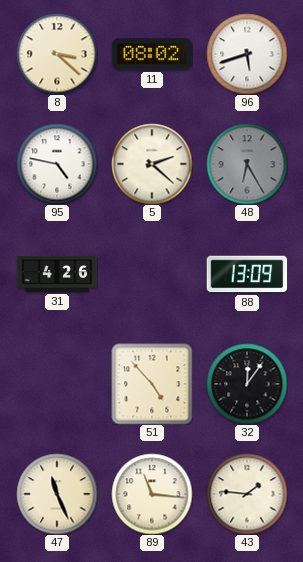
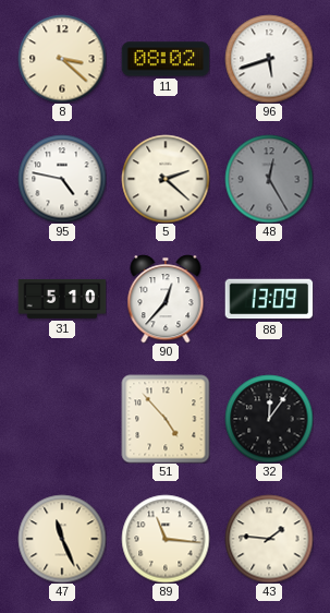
48: 6:25 -> 12:25
31: 4:26 -> 5:10
90: none -> 12:37
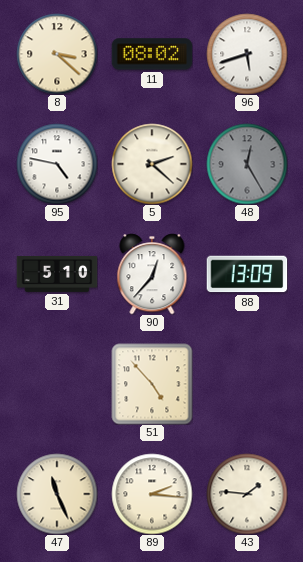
32: 12:06 -> none
89: 11:16 -> 2:16
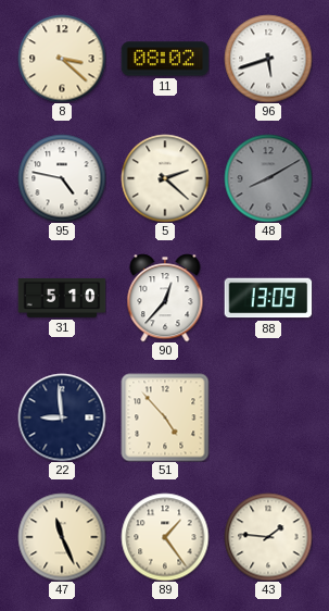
48: 12:25 -> 8:10
22: none -> 8:59
89: 2:16 -> 1:24
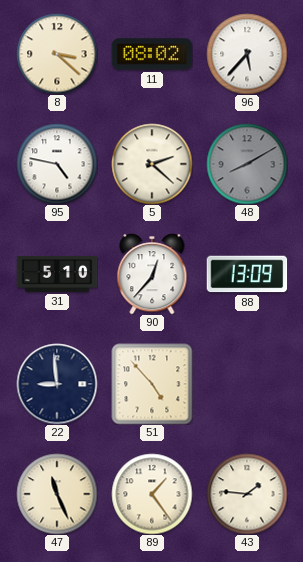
96: 5:42 -> 5:37
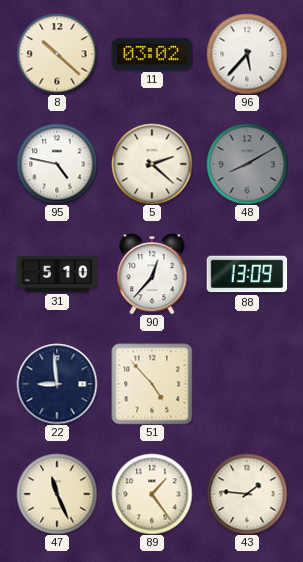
8: 3:22 -> 10:22
11: 08:02 -> 03:02
